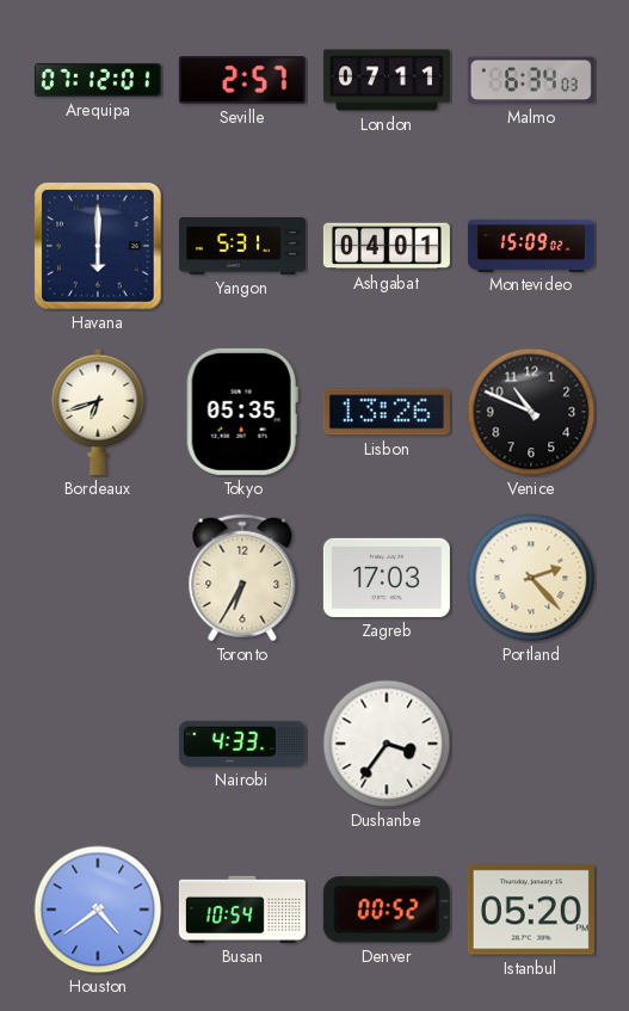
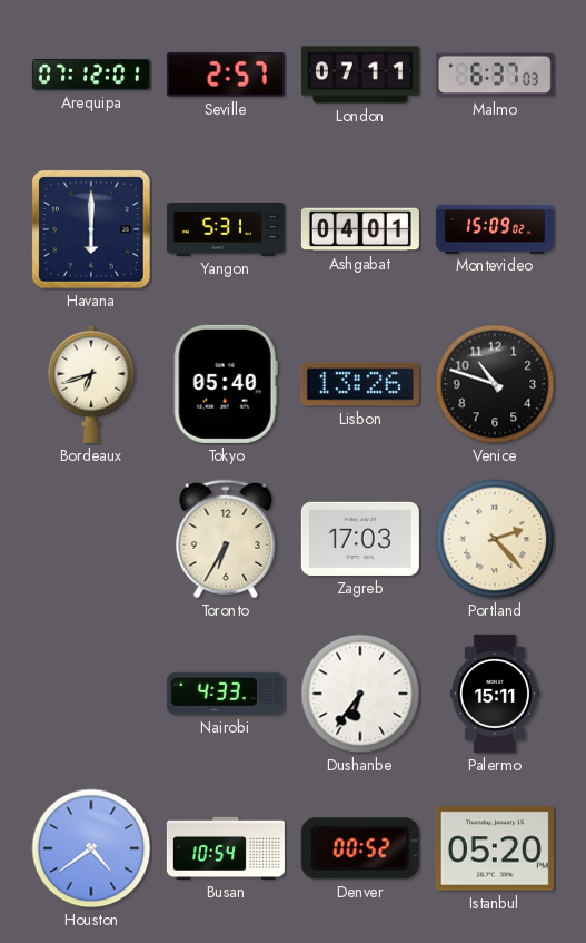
Malmo: 6:34 -> 6:37
Tokyo: 05:35 -> 05:40
Venice: 10:49 -> 10:48
Dushanbe: 3:36 -> 6:36
Palermo: none -> 15:11
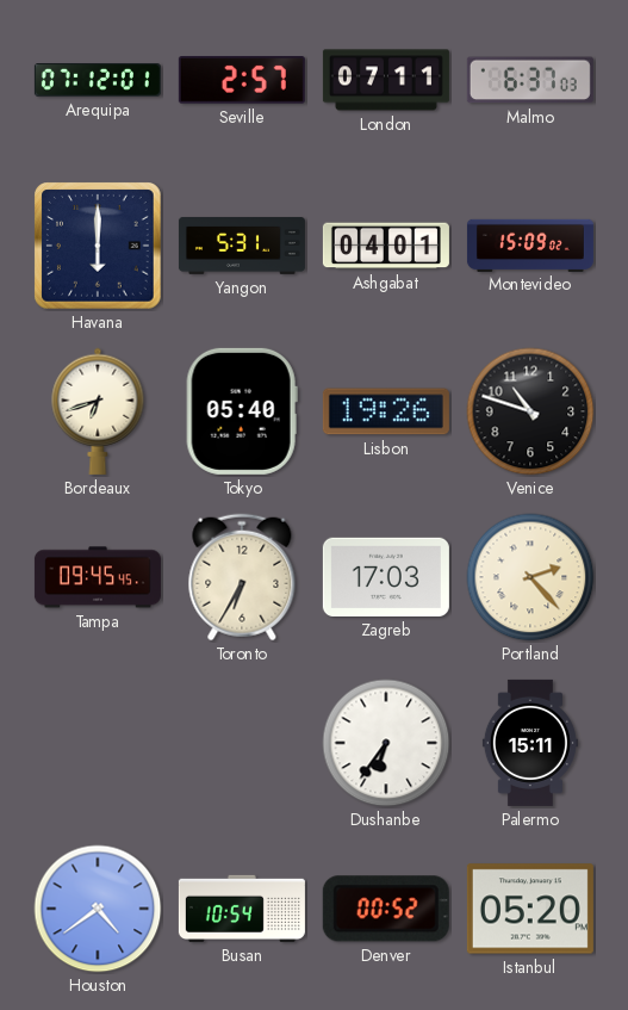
Lisbon: 13:26 -> 19:26
Tampa: none -> 09:45
Nairobi: 4:33 -> none
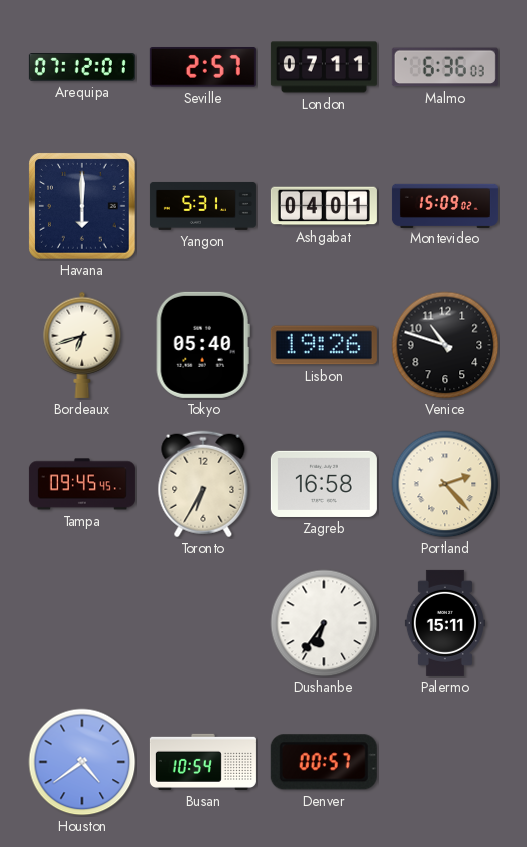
Malmo: 6:37 -> 6:36
Zagreb: 17:03 -> 16:58
Denver: 00:52 -> 00:57
Istanbul: 05:20 -> none
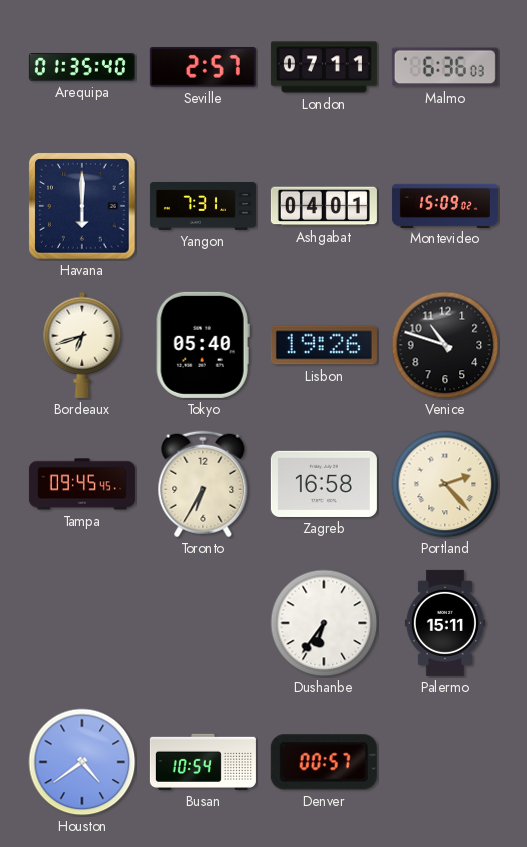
Arequipa: 07:12 -> 01:35
Yangon: 5:31 -> 7:31
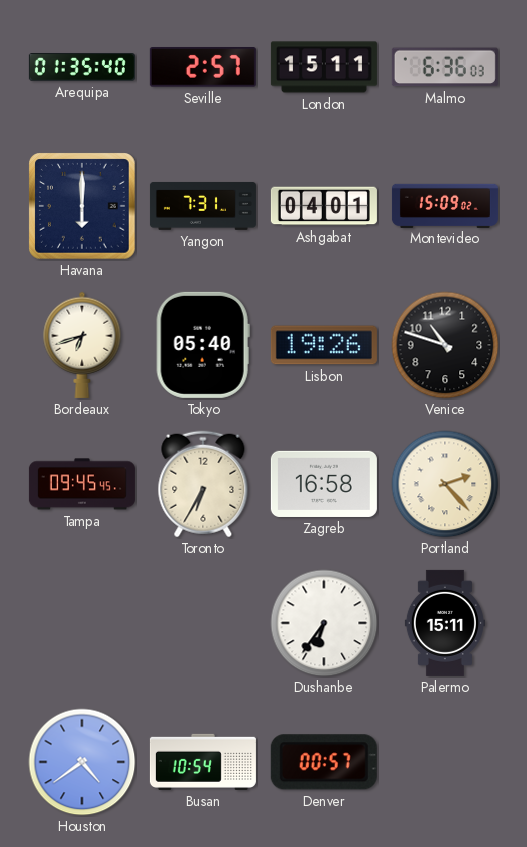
London: 07:11 -> 15:11
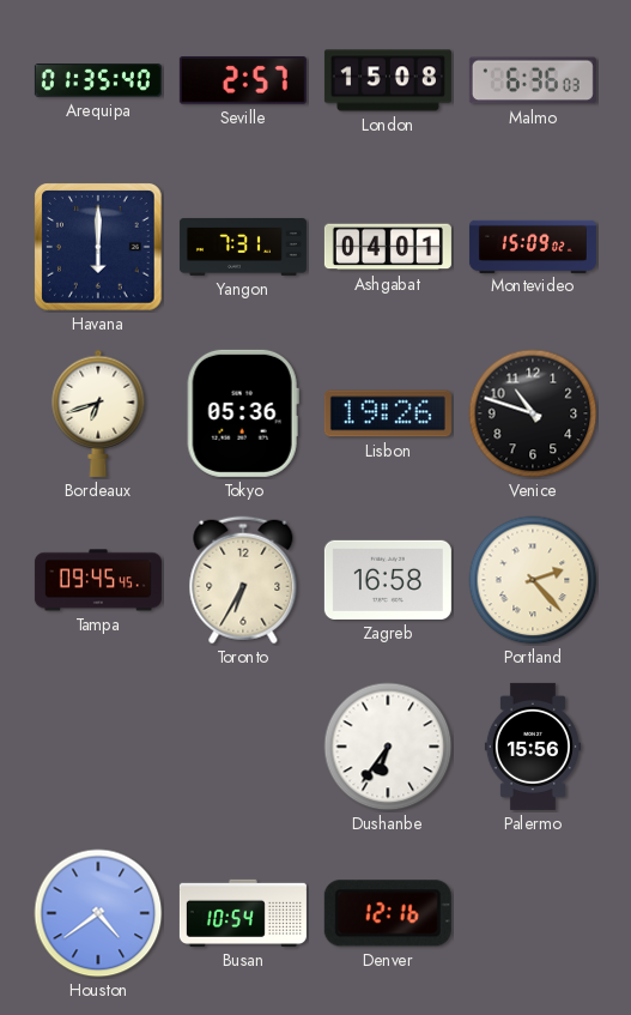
London: 15:11 -> 15:08
Tokyo: 05:40 -> 05:36
Palermo: 15:11 -> 15:56
Denver: 00:57 -> 12:16
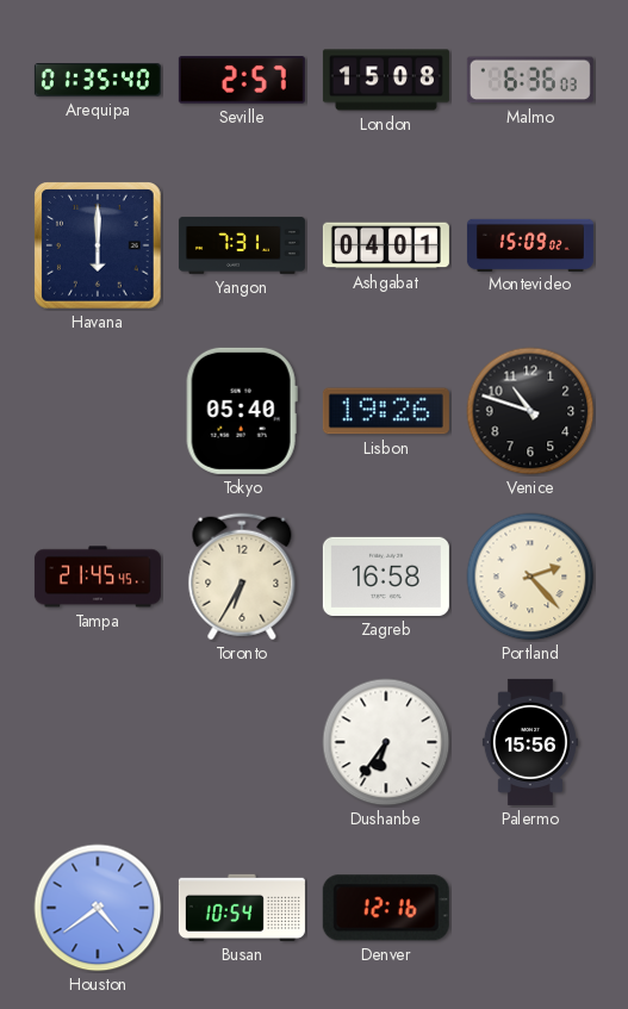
Bordeaux: 6:42 -> none
Tokyo: 05:36 -> 05:40
Tampa: 09:45 -> 21:45
